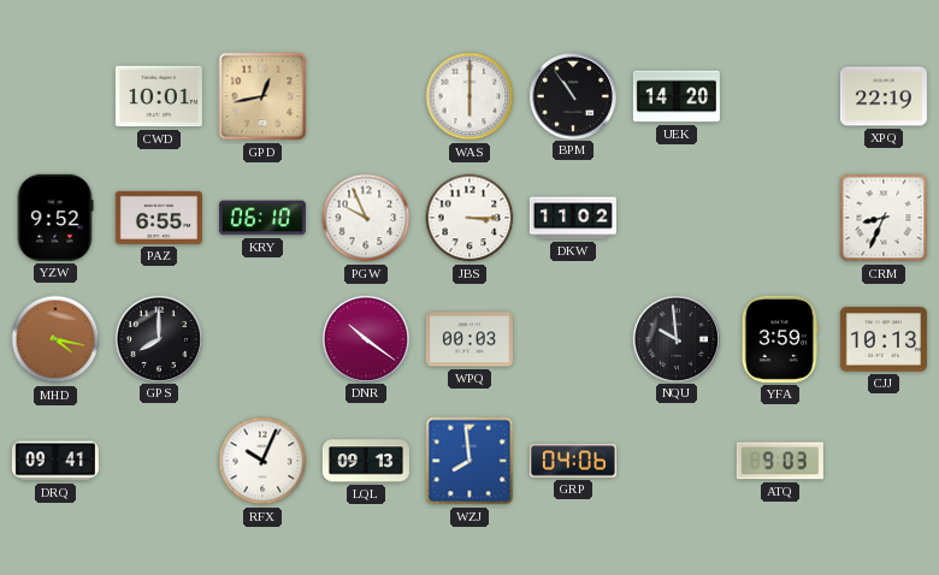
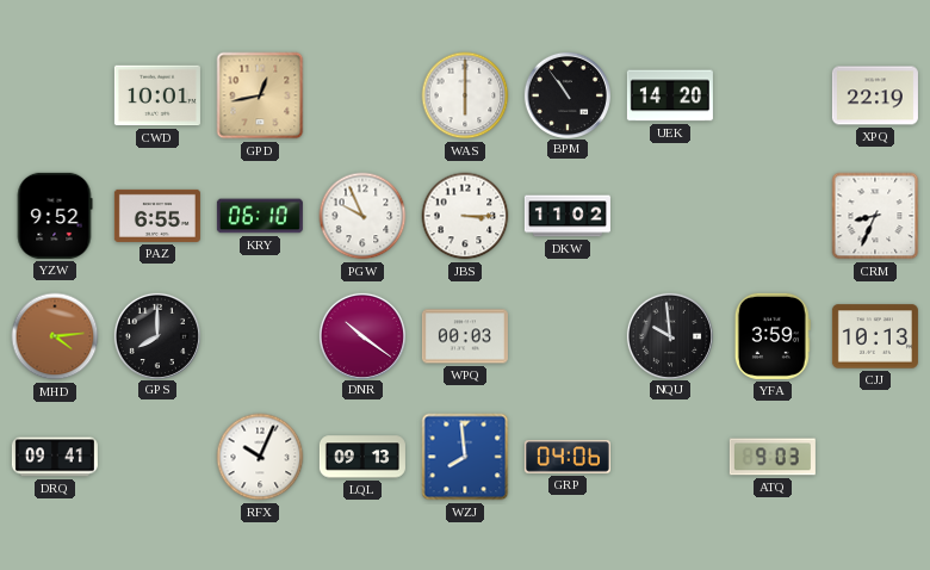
MHD: 4:17 -> 4:14
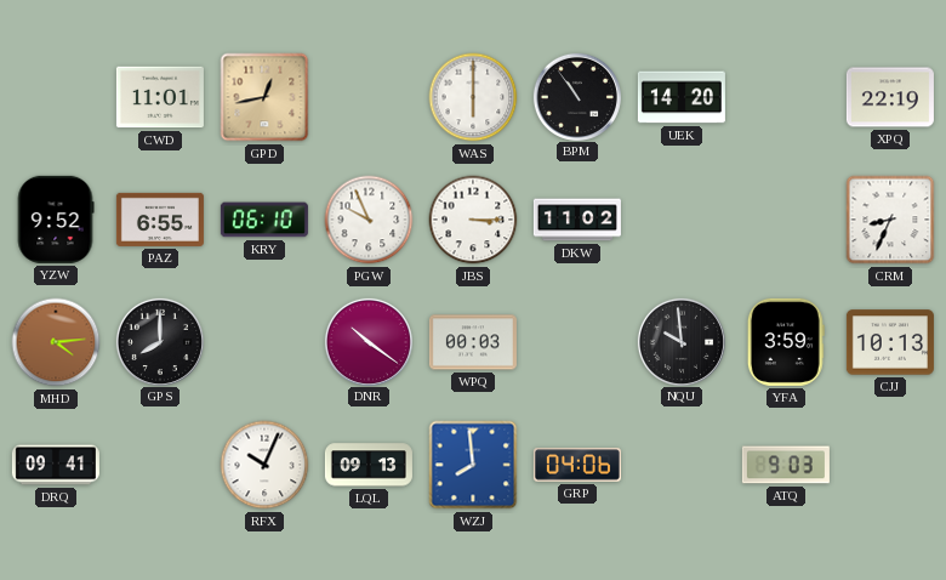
CWD: 10:01 -> 11:01
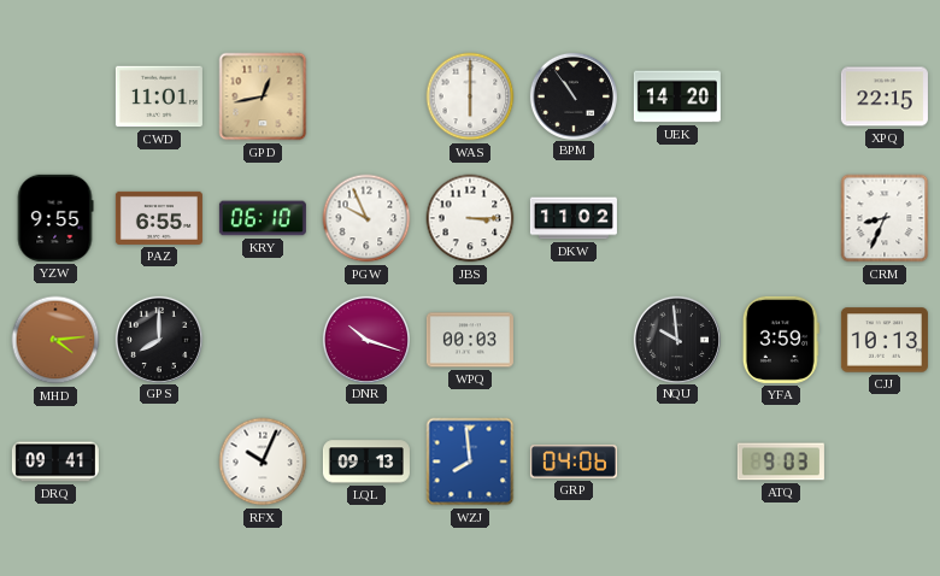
XPQ: 22:19 -> 22:15
YZW: 9:52 -> 9:55
DNR: 10:21 -> 10:18
